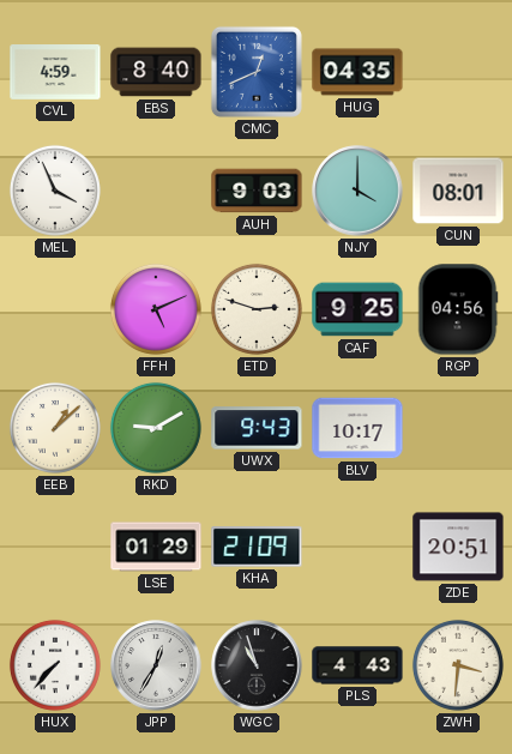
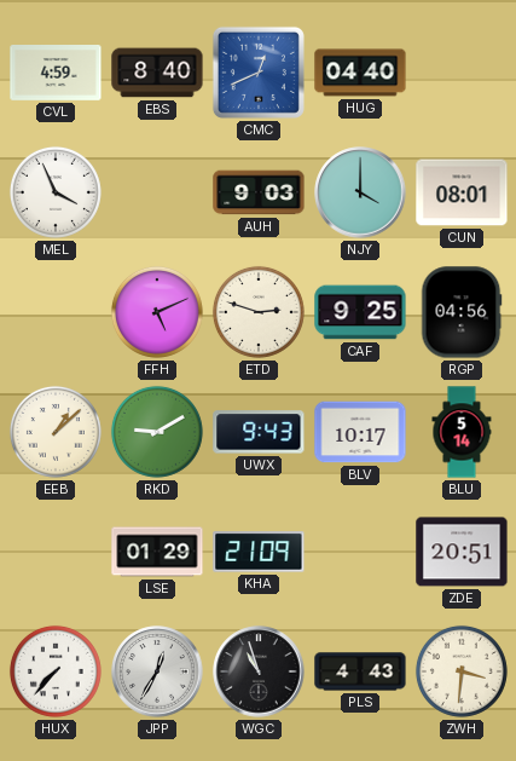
HUG: 04:35 -> 04:40
BLU: none -> 5:14
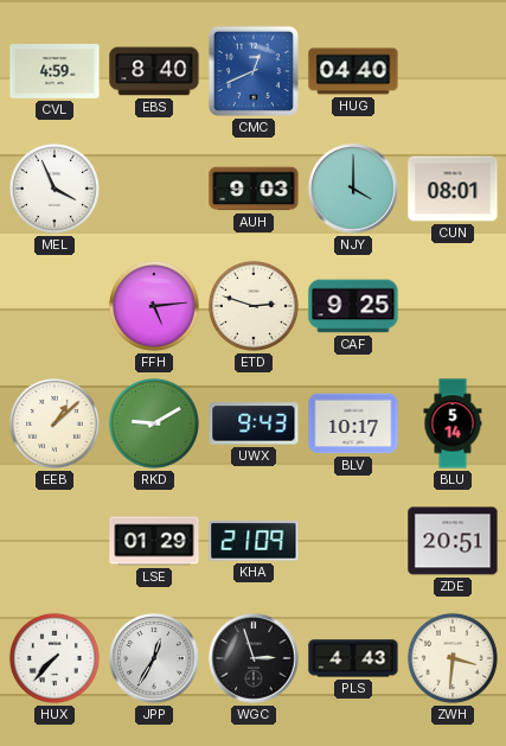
FFH: 5:11 -> 5:14
RGP: 04:56 -> none
WGC: 10:57 -> 2:57
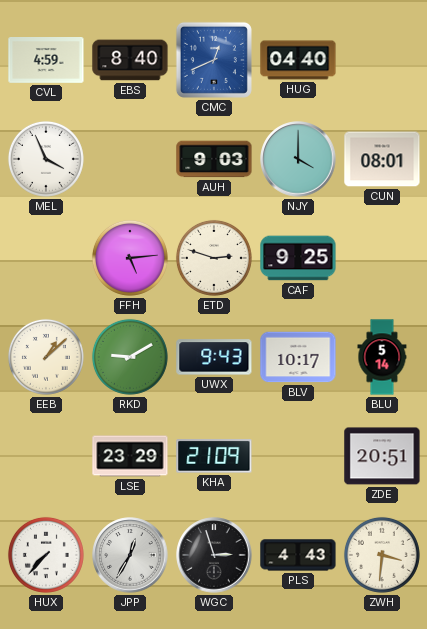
LSE: 01:29 -> 23:29
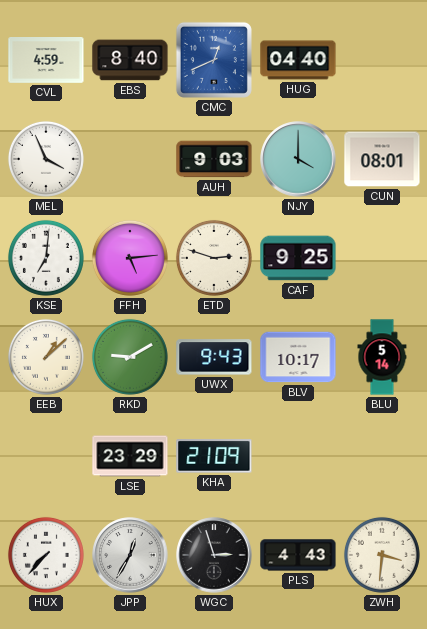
KSE: none -> 7:01
ZDE: 20:51 -> none
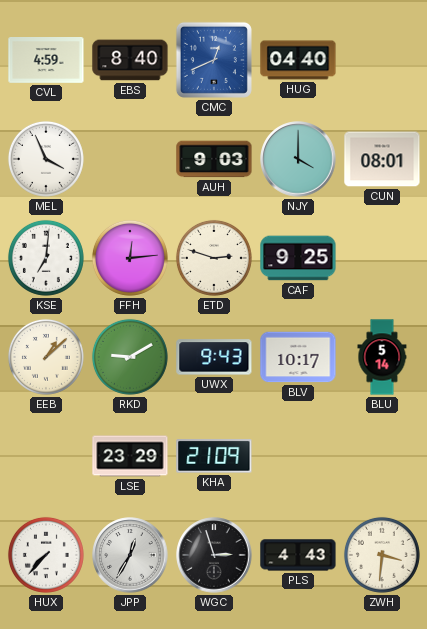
FFH: 5:14 -> 12:14
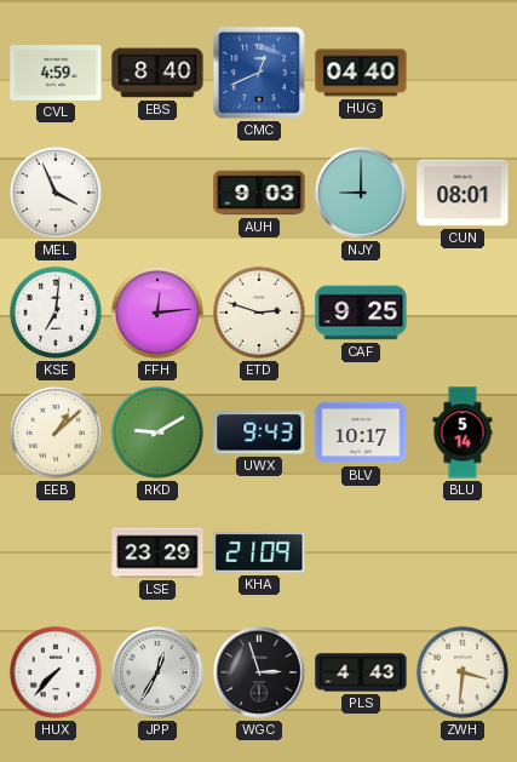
NJY: 4:00 -> 9:00
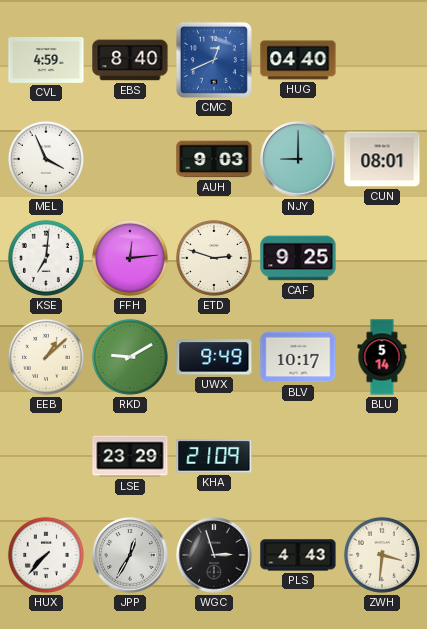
UWX: 9:43 -> 9:49
